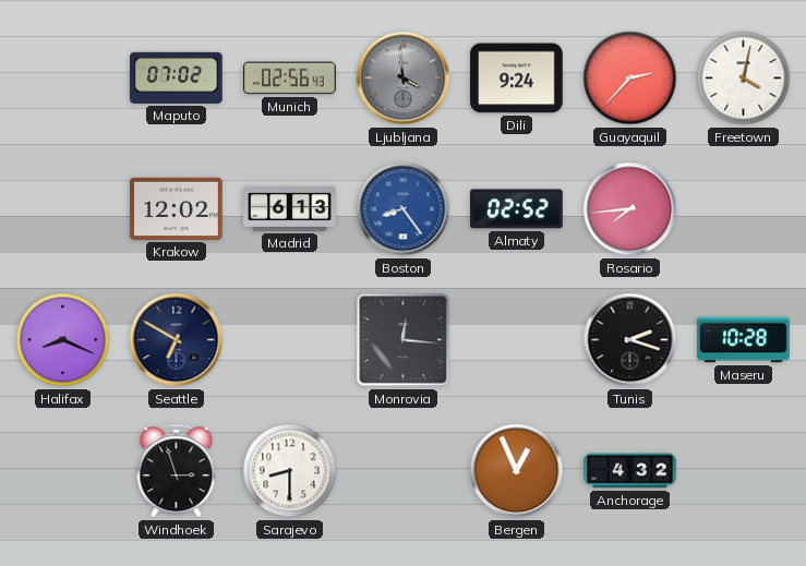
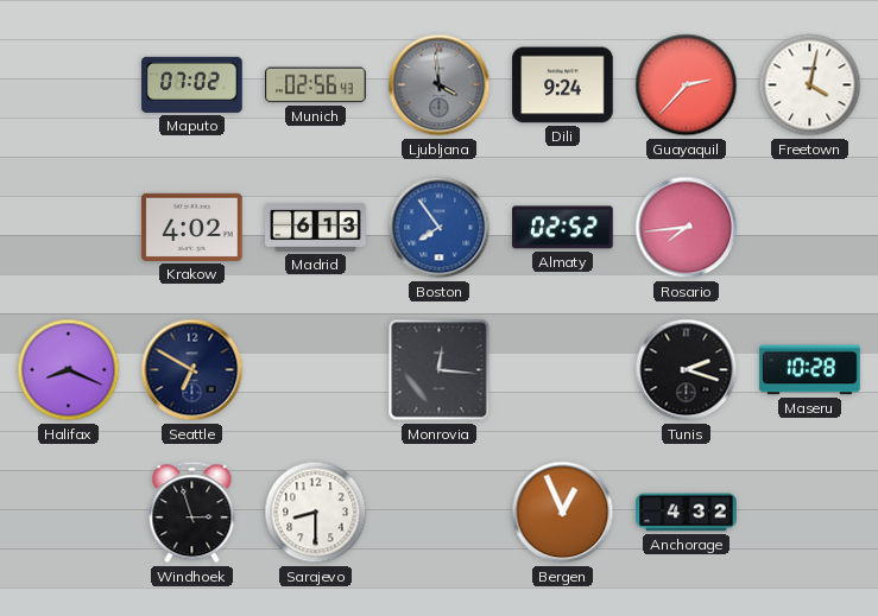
Krakow: 12:02 -> 4:02
Boston: 8:24 -> 7:54
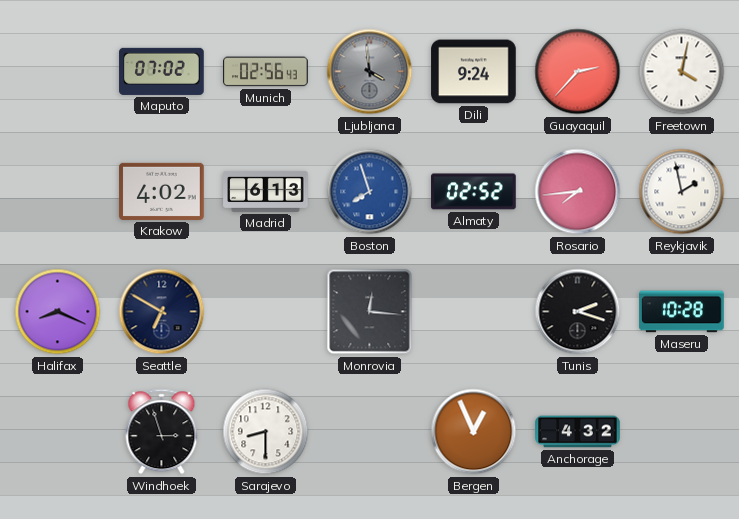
Boston: 7:54 -> 7:57
Reykjavik: none -> 1:58
